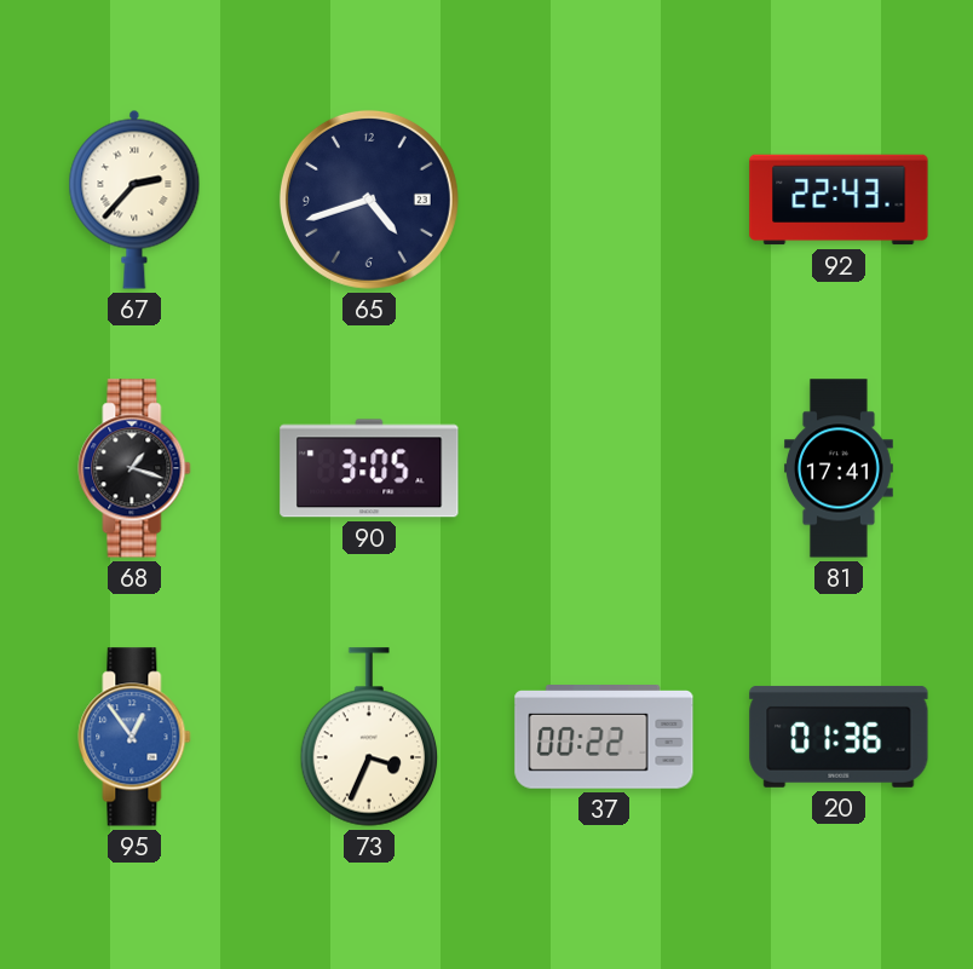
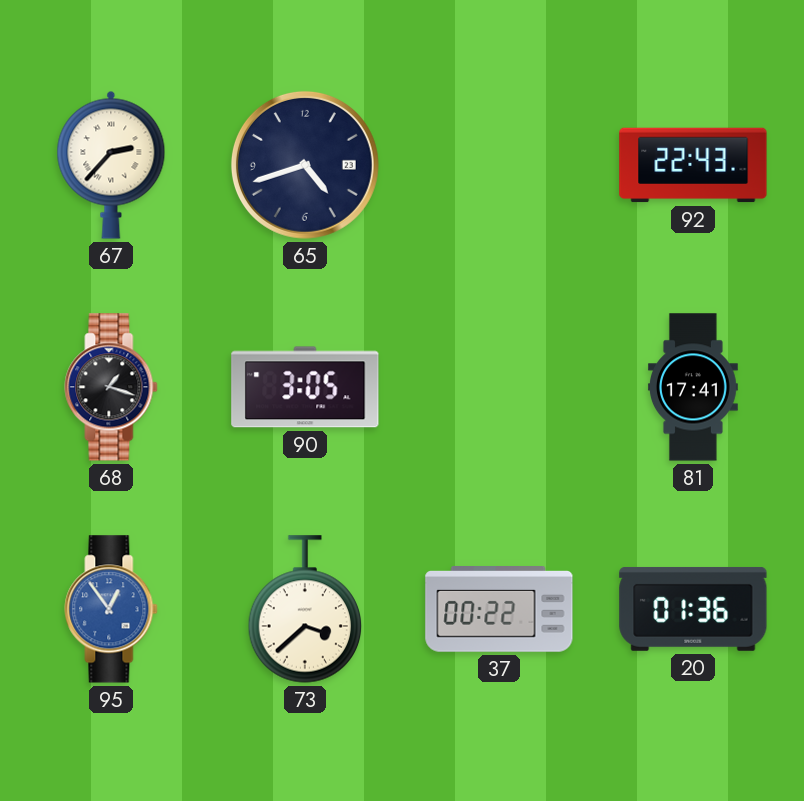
73: 3:34 -> 3:38
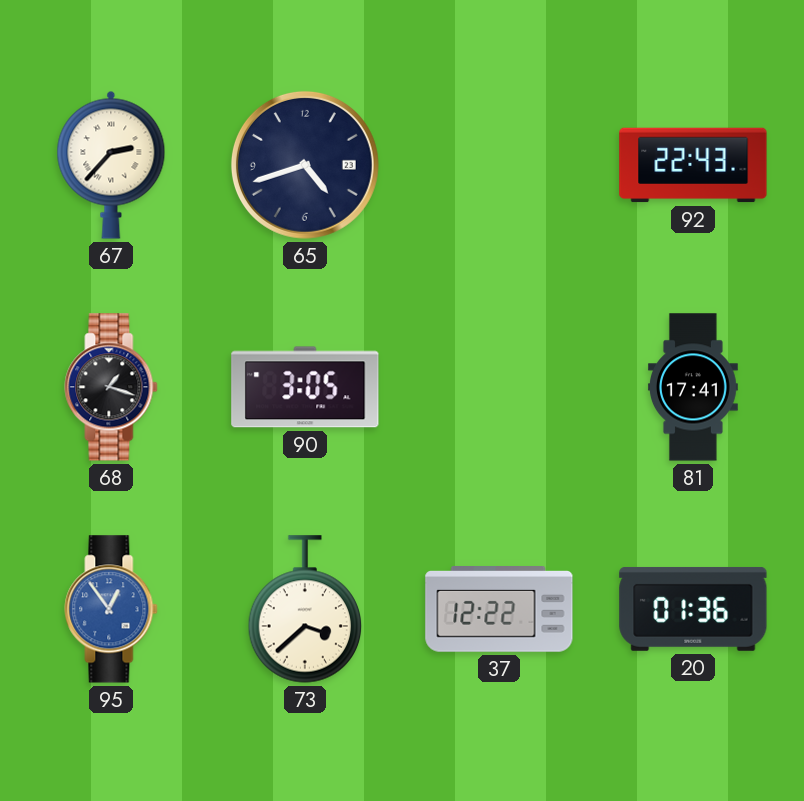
37: 00:22 -> 12:22
